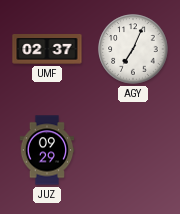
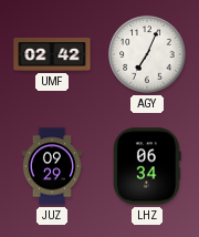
UMF: 02:37 -> 02:42
LHZ: none -> 06:34
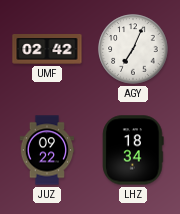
JUZ: 09:29 -> 09:22
LHZ: 06:34 -> 18:34
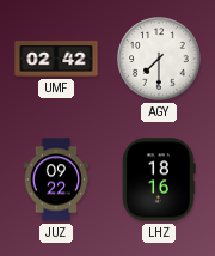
AGY: 7:04 -> 7:30
LHZ: 18:34 -> 18:16
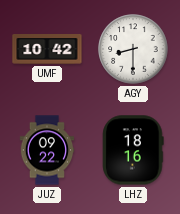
UMF: 02:42 -> 10:42
AGY: 7:30 -> 8:30
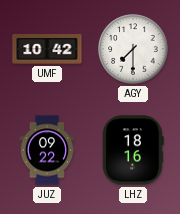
AGY: 8:30 -> 7:30
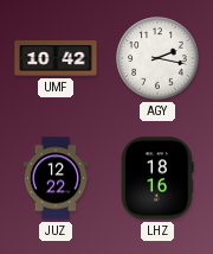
AGY: 7:30 -> 2:17
JUZ: 09:22 -> 12:22
